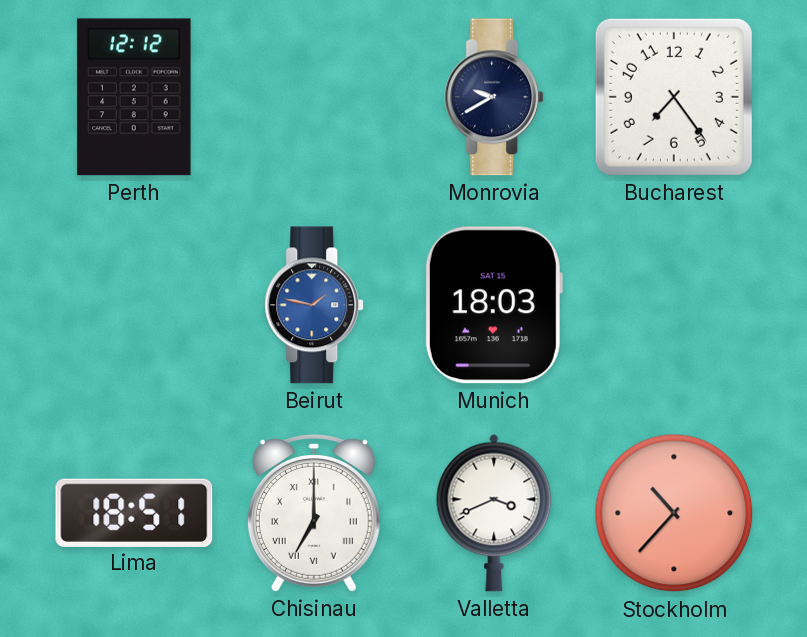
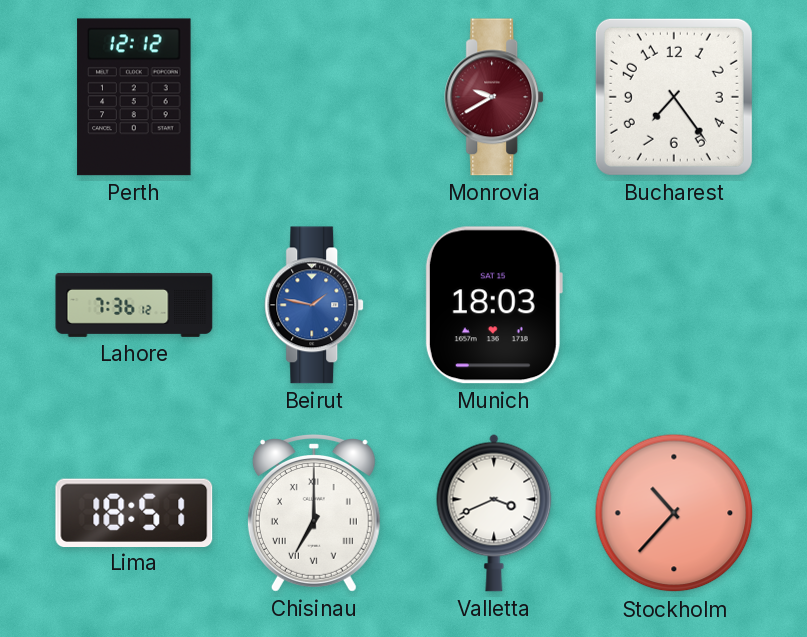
Monrovia dial: navy -> burgundy
Lahore: none -> 7:36
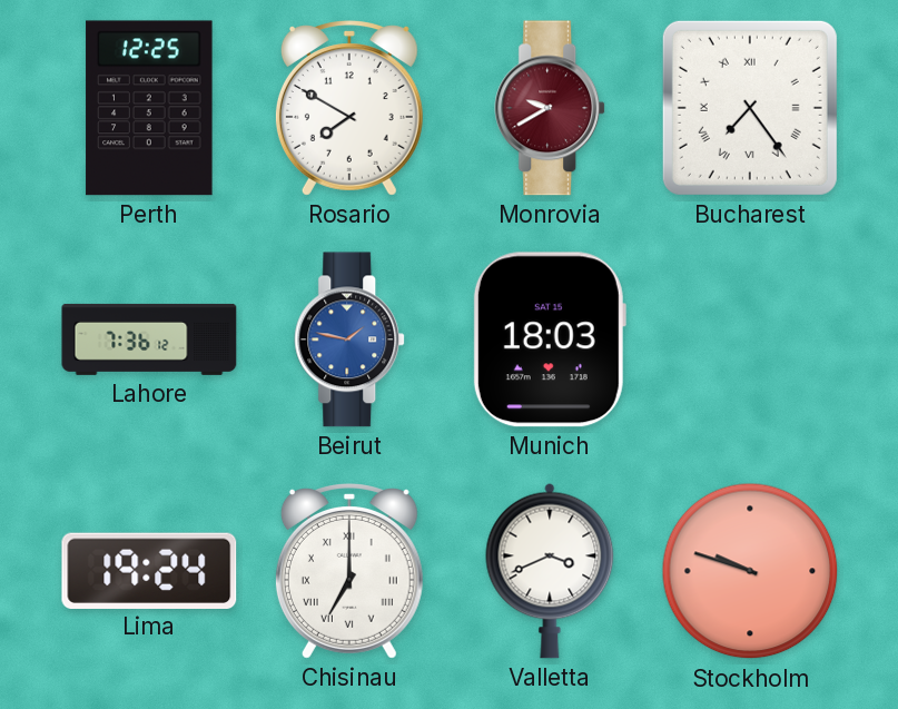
Perth: 12:12 -> 12:25
Rosario: none -> 7:50
Bucharest numerals: Arabic -> Roman
Lima: 18:51 -> 19:24
Stockholm: 10:37 -> 9:48
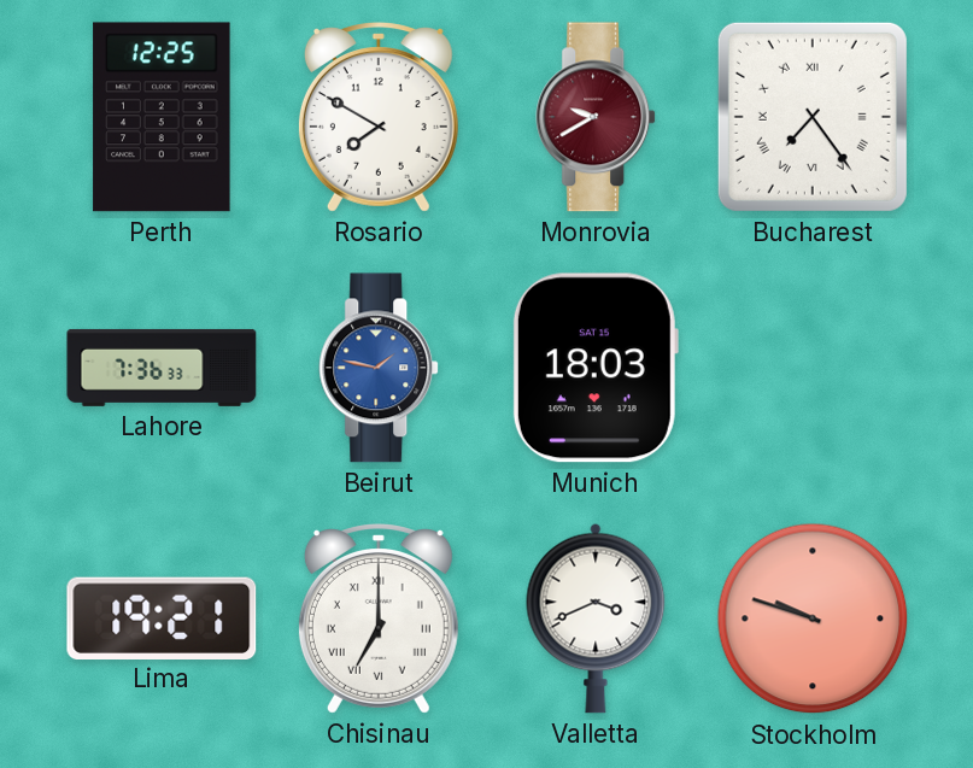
Lahore: 7:36:12 -> 7:36:33
Lima: 19:24 -> 19:21
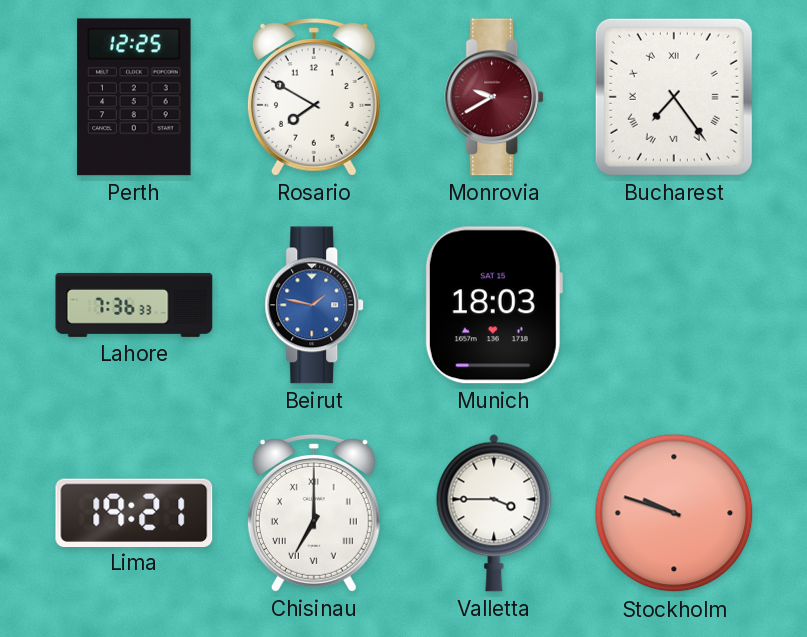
Valletta: 3:41 -> 3:45
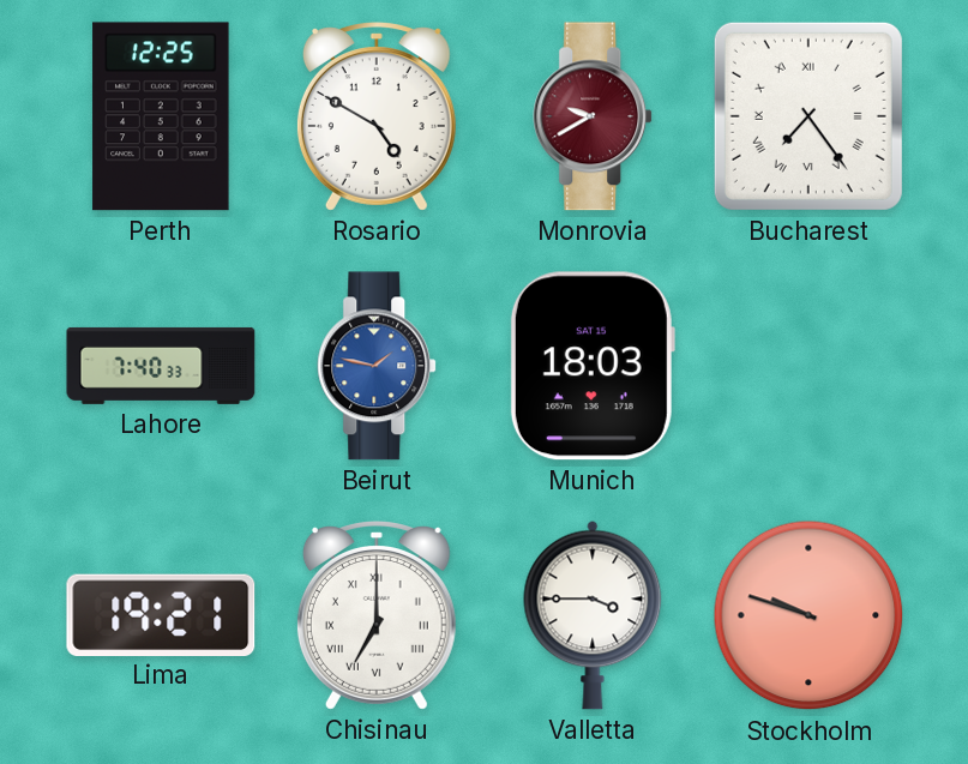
Rosario: 7:50 -> 4:50
Lahore: 7:36 -> 7:40
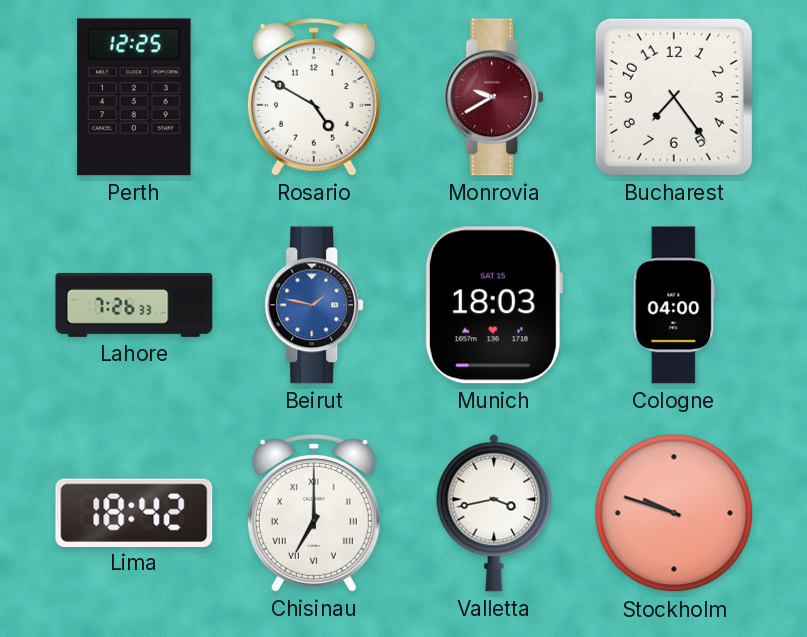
Bucharest numerals: Roman -> Arabic
Lahore: 7:40 -> 7:26
Cologne: none -> 04:00
Lima: 19:21 -> 18:42
Valletta: 3:45 -> 3:43
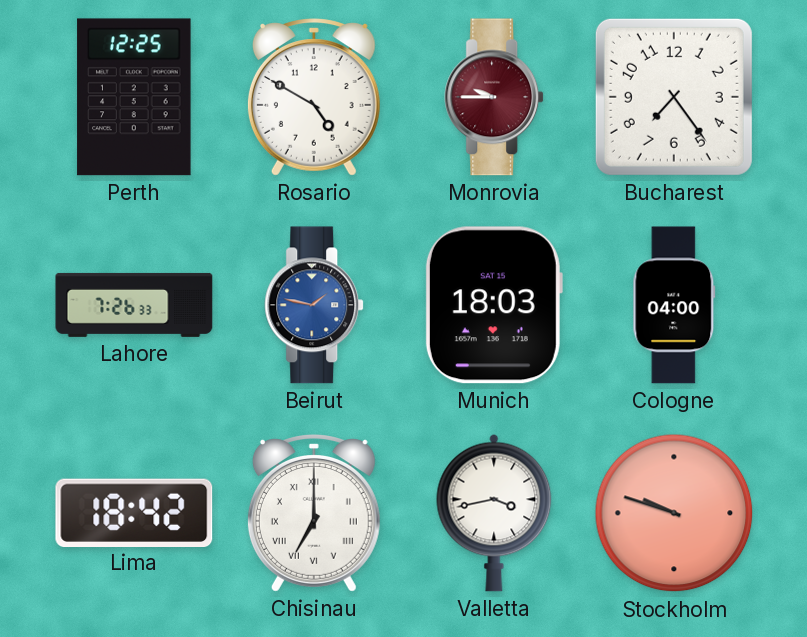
Monrovia: 9:40 -> 9:45
